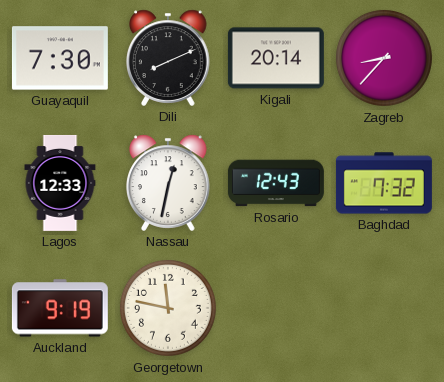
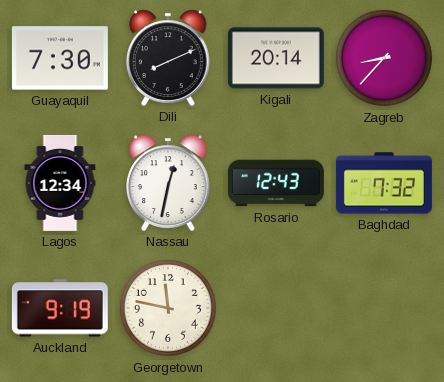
Lagos: 12:33 -> 12:34
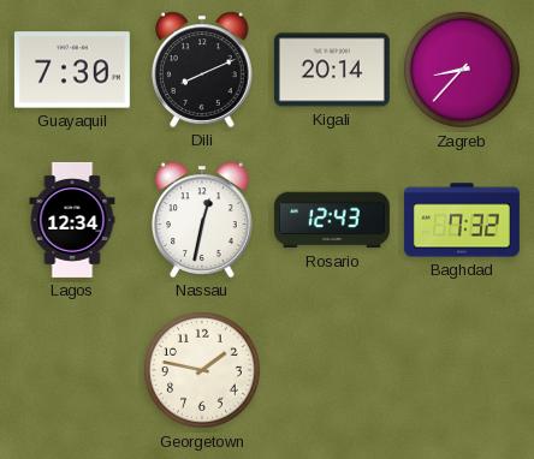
Auckland: 9:19 -> none
Georgetown: 11:47 -> 1:47
